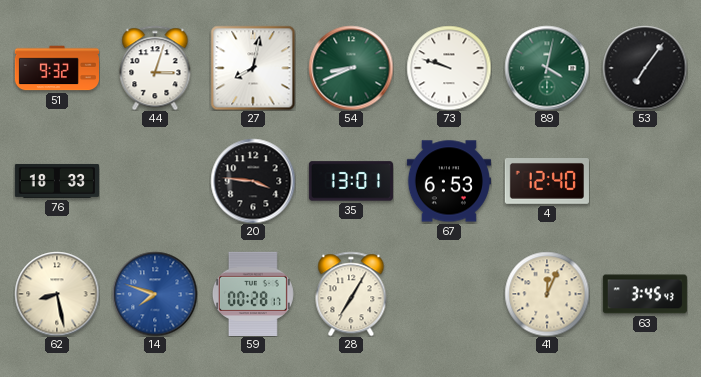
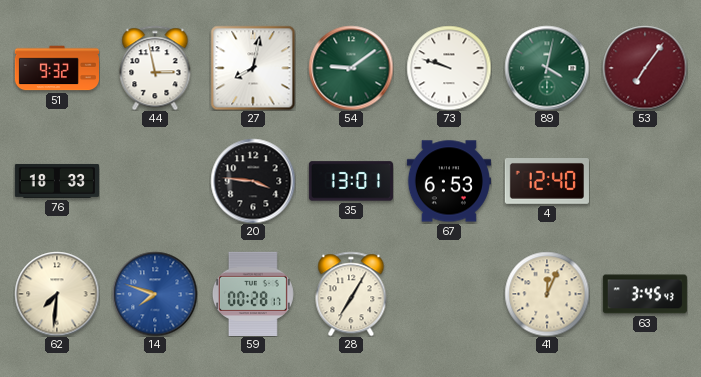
44: 3:03 -> 2:58
54: 8:41 -> 9:09
53 dial: black -> burgundy
62: 8:28 -> 7:31
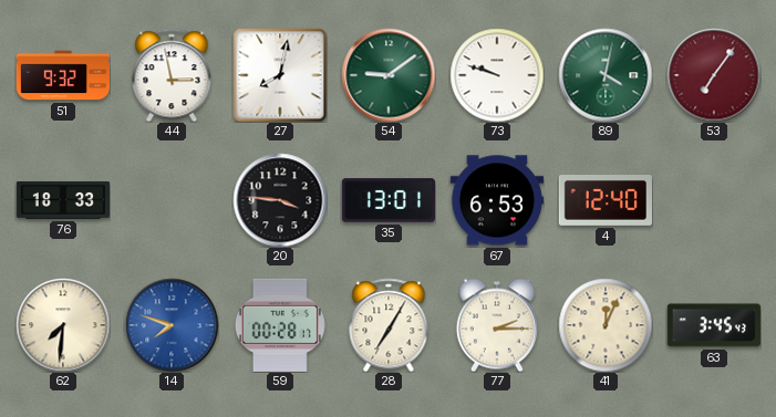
77: none -> 2:15
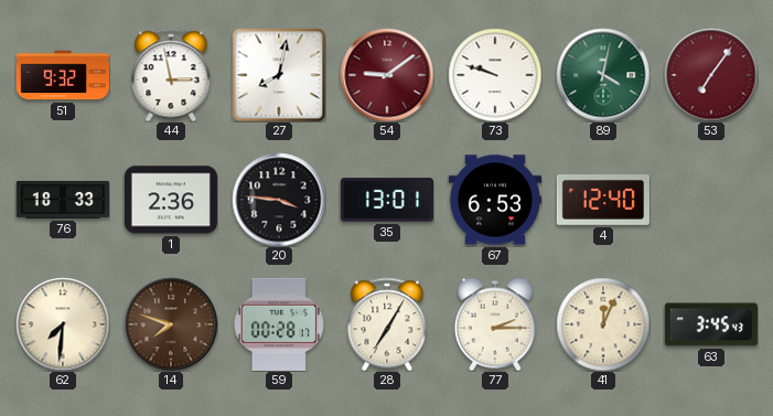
54 dial: green -> burgundy
1: none -> 2:36
14 dial: blue -> brown
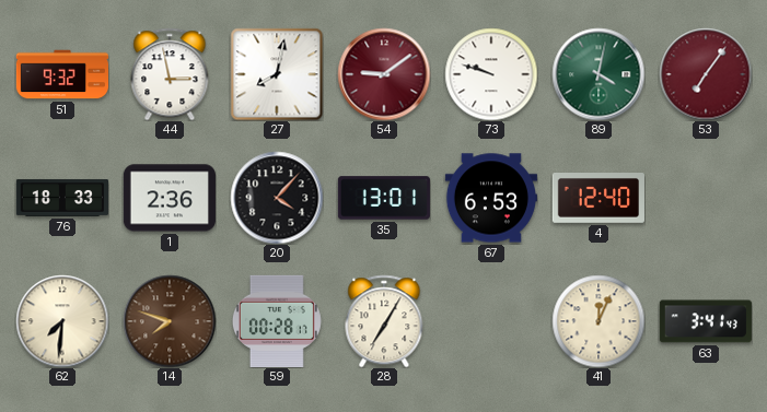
20: 3:46 -> 4:07
77: 2:15 -> none
63: 3:45 -> 3:41
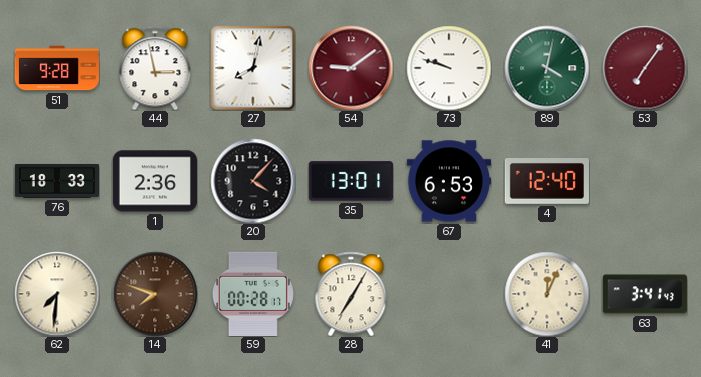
51: 9:32 -> 9:28
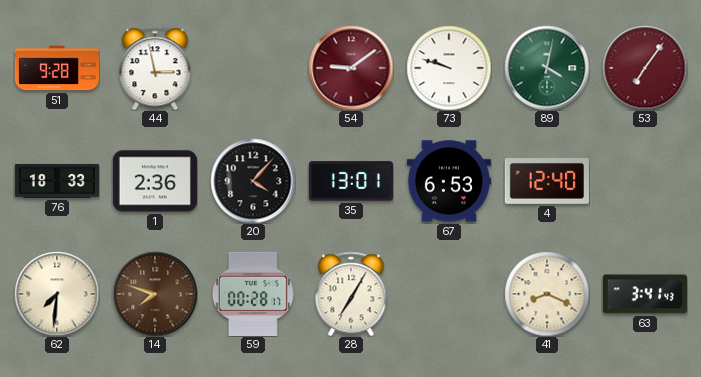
27: 8:02 -> none
41: 12:04 -> 8:19
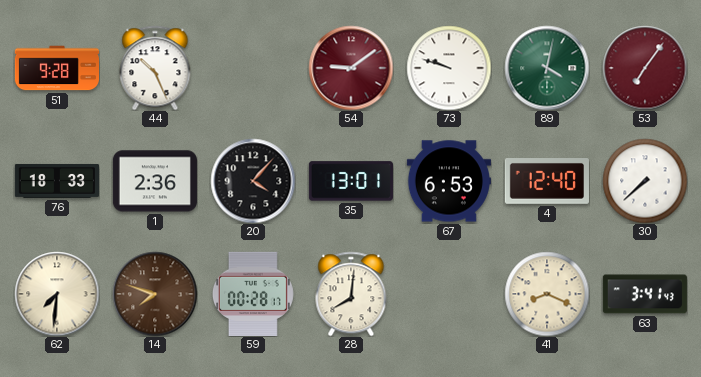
44: 2:58 -> 10:26
30: none -> 7:38
28: 7:05 -> 8:01
